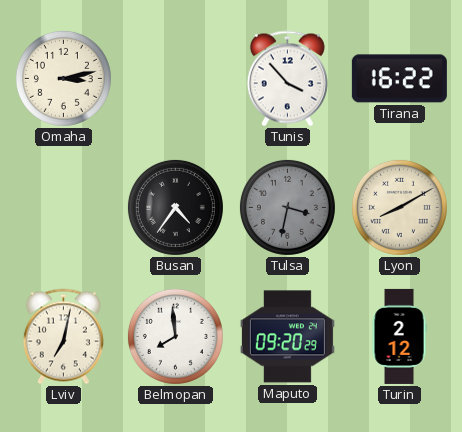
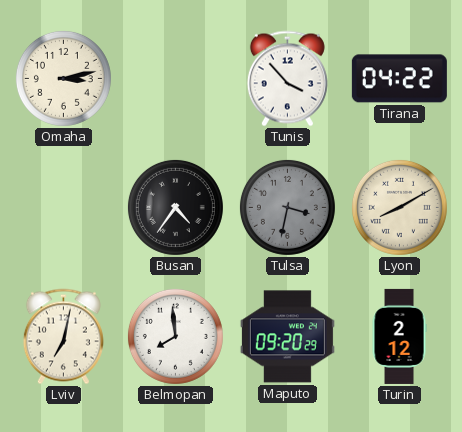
Tirana: 16:22 -> 04:22
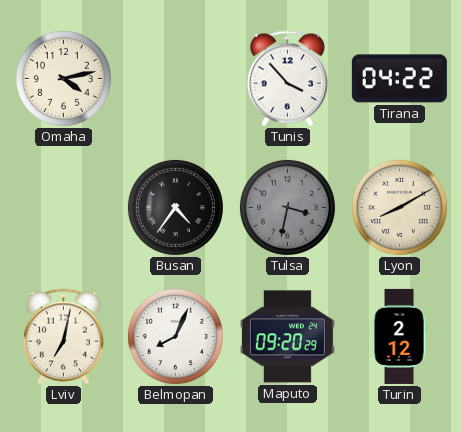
Omaha: 3:13 -> 4:13
Belmopan: 7:59 -> 8:04
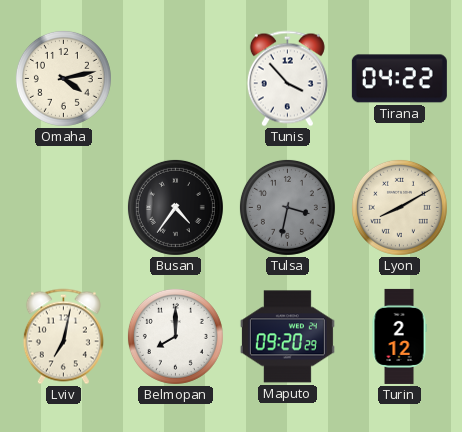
Belmopan: 8:04 -> 8:00
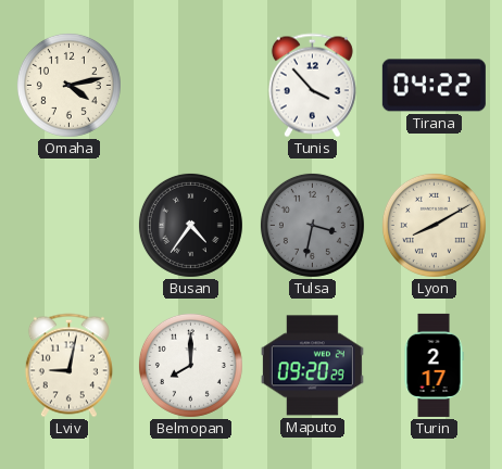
Lviv: 7:02 -> 9:02
Turin: 2:12 -> 2:17
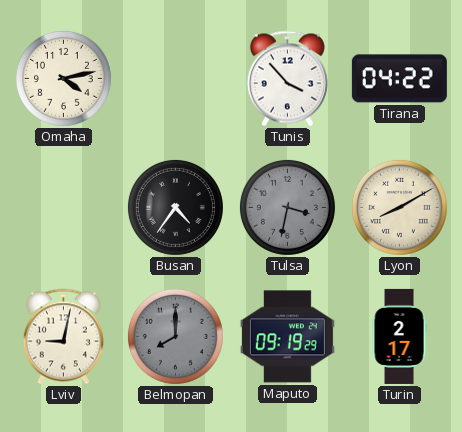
Belmopan dial: white -> grey
Maputo: 09:20 -> 09:19
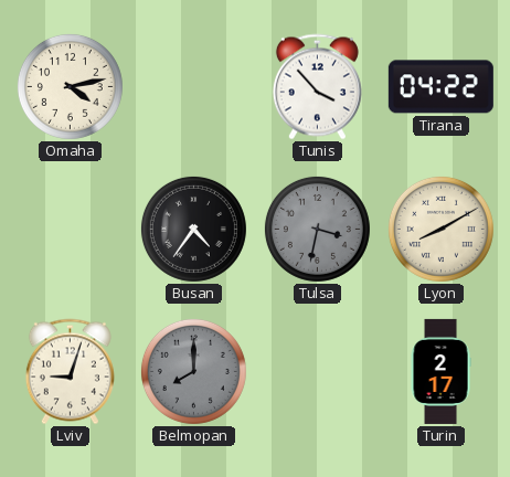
Lviv: 9:02 -> 9:03
Maputo: 09:19 -> none
